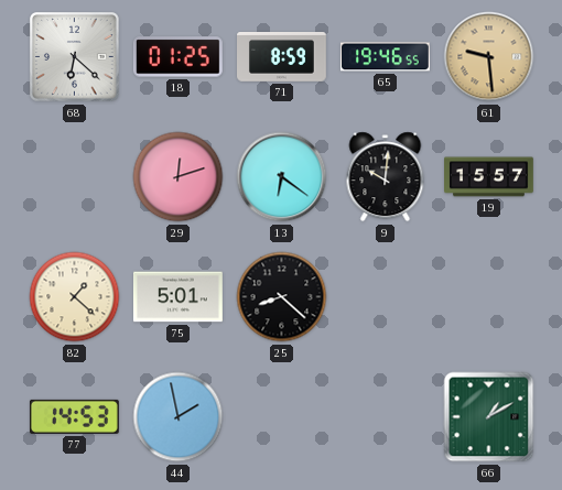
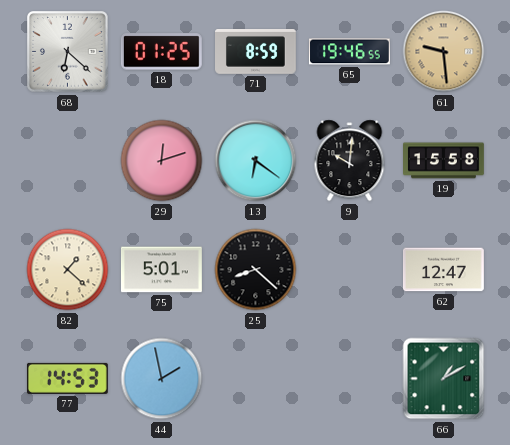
19: 15:57 -> 15:58
62: none -> 12:47
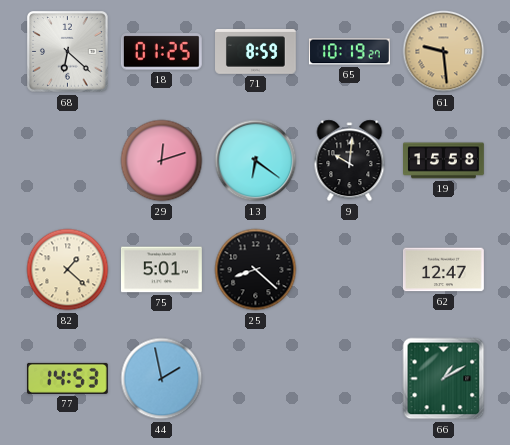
65: 19:46 -> 10:19
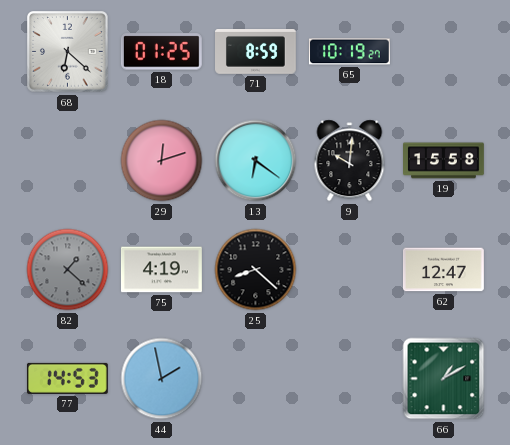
61: 9:29 -> none
82 dial: cream -> grey
75: 5:01 -> 4:19
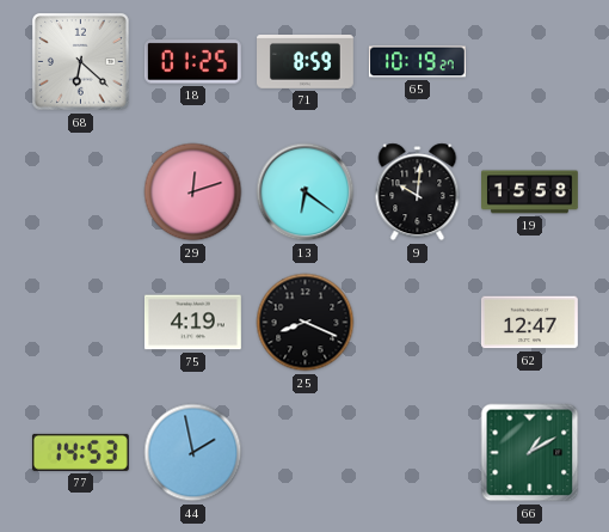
82: 1:22 -> none
25: 8:22 -> 8:19
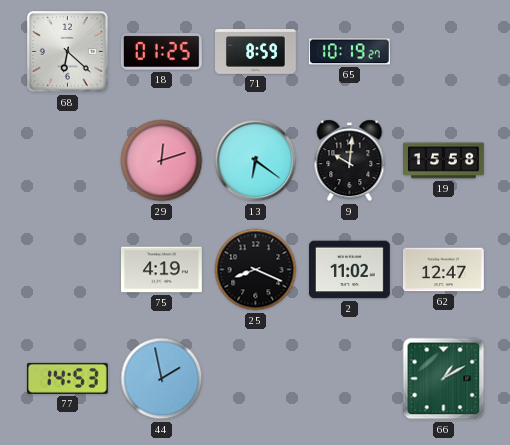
2: none -> 11:02
